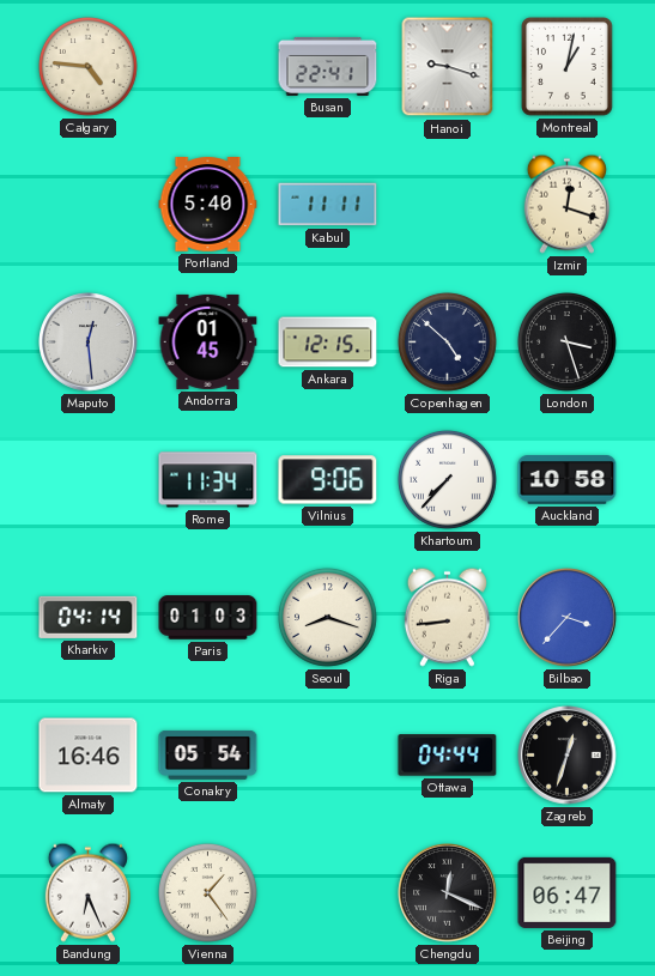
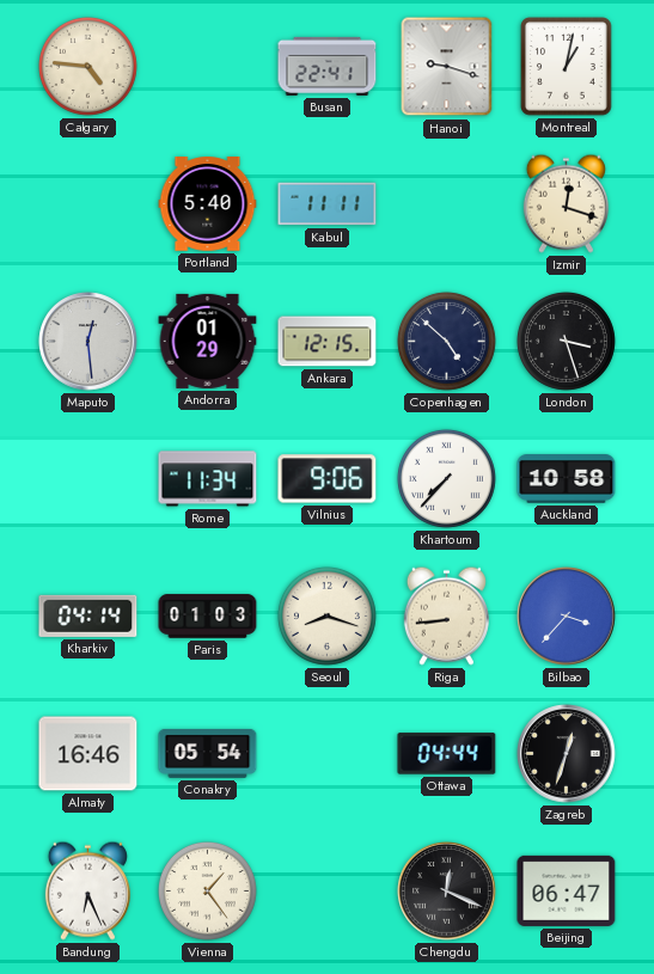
Andorra: 01:45 -> 01:29
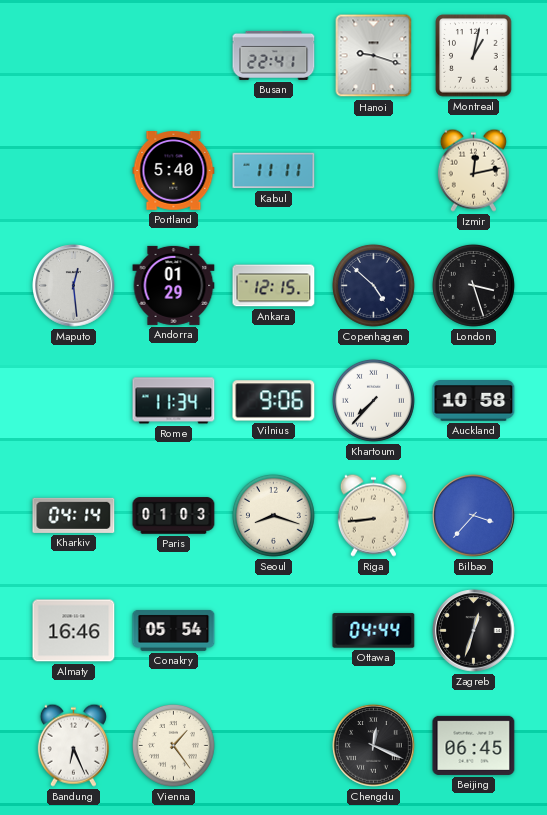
Calgary: 4:46 -> none
Izmir: 12:18 -> 12:13
Beijing: 06:47 -> 06:45
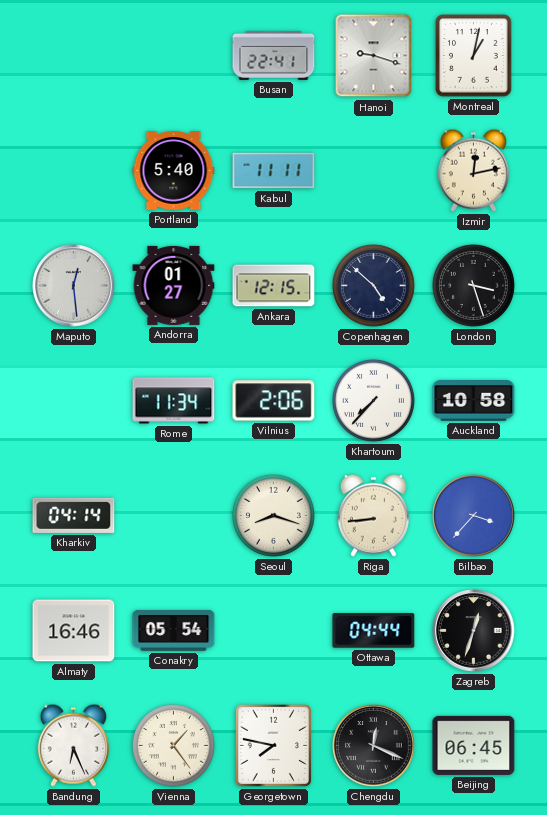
Andorra: 01:29 -> 01:27
Vilnius: 9:06 -> 2:06
Paris: 01:03 -> none
Georgetown: none -> 7:47
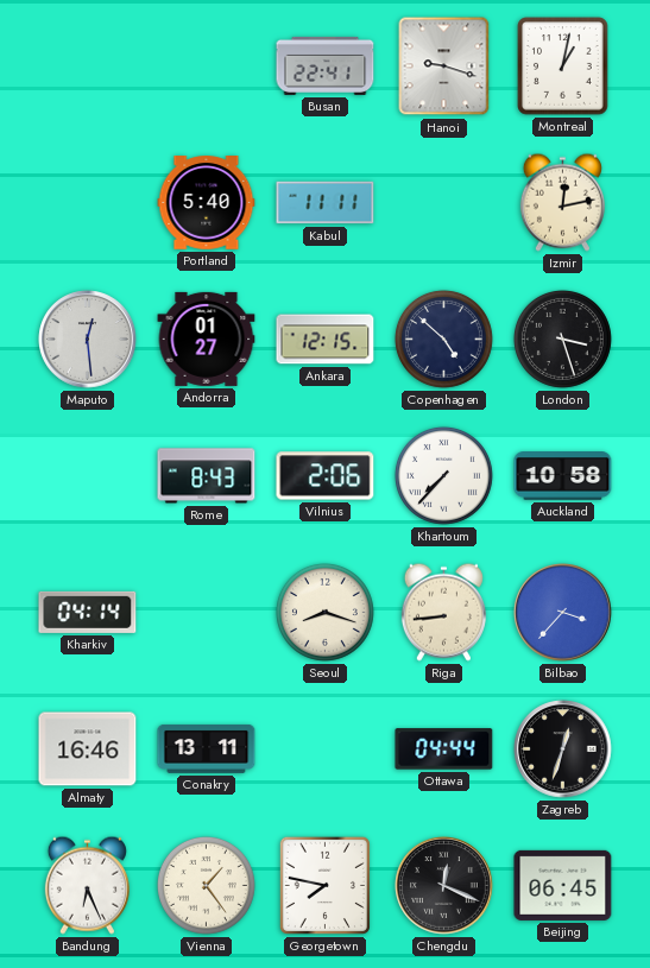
Rome: 11:34 -> 8:43
Conakry: 05:54 -> 13:11
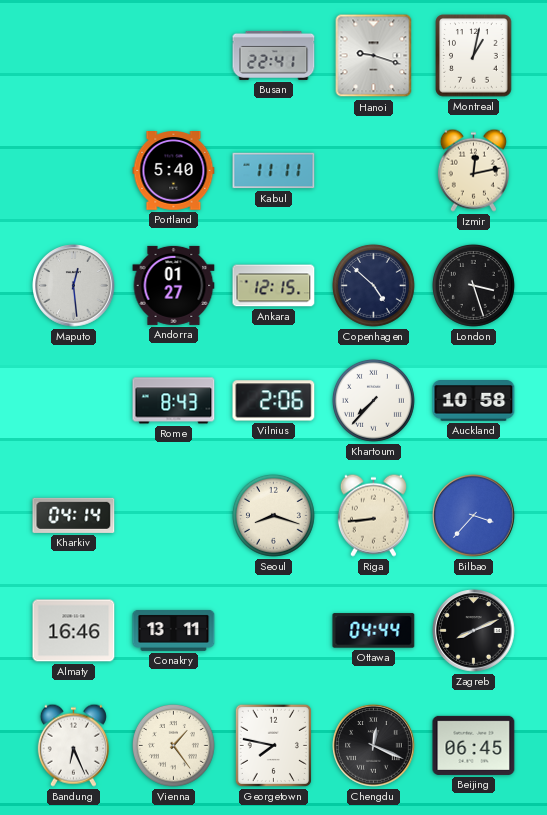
Zagreb: 12:33 -> 8:11
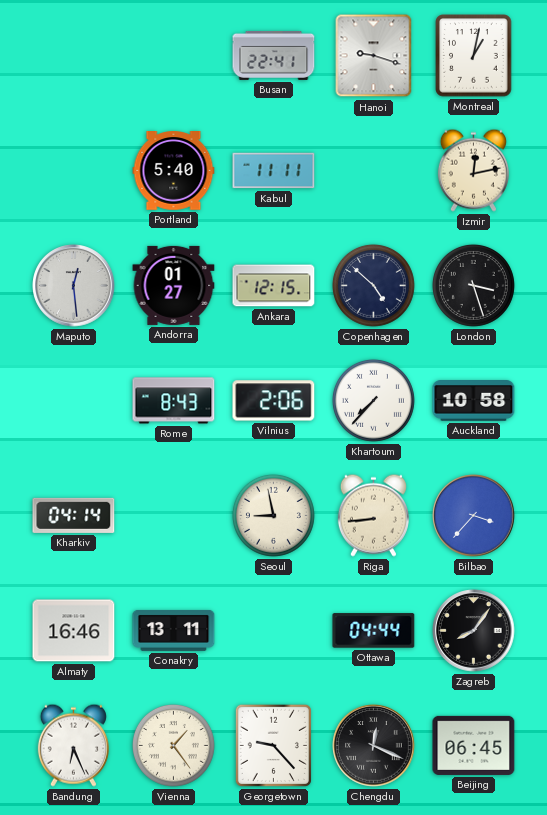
Seoul: 8:18 -> 8:58
Zagreb: 8:11 -> 8:06
Georgetown: 7:47 -> 9:23
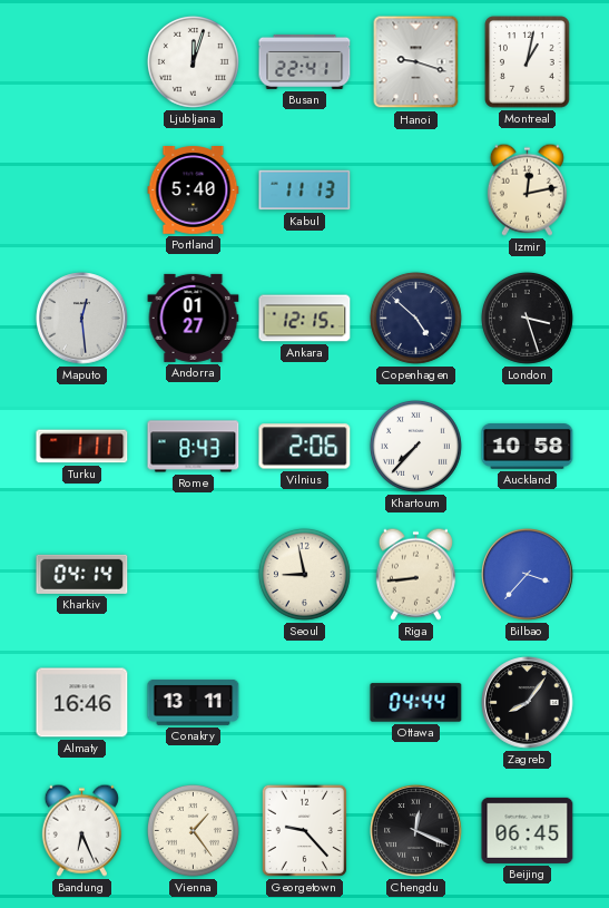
Ljubljana: none -> 12:03
Kabul: 11:11 -> 11:13
Turku: none -> 1:11
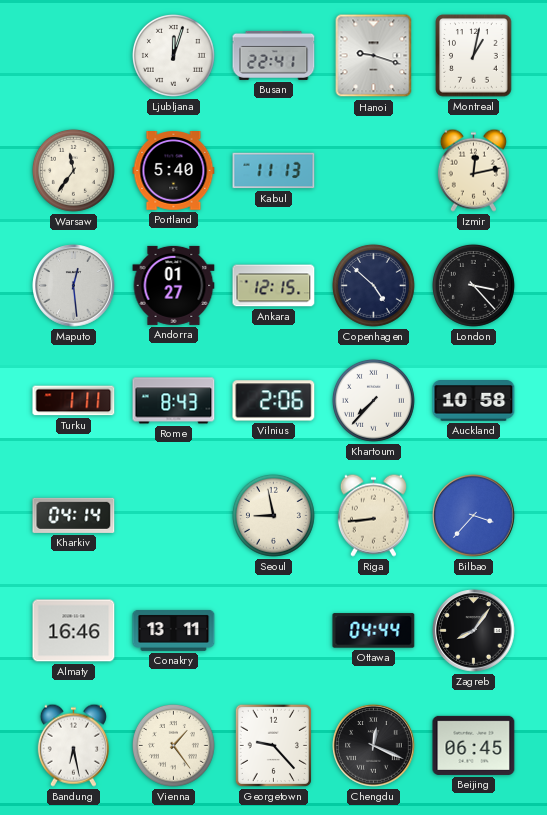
Warsaw: none -> 11:36
London: 3:27 -> 3:23
Bandung: 6:26 -> 6:28
